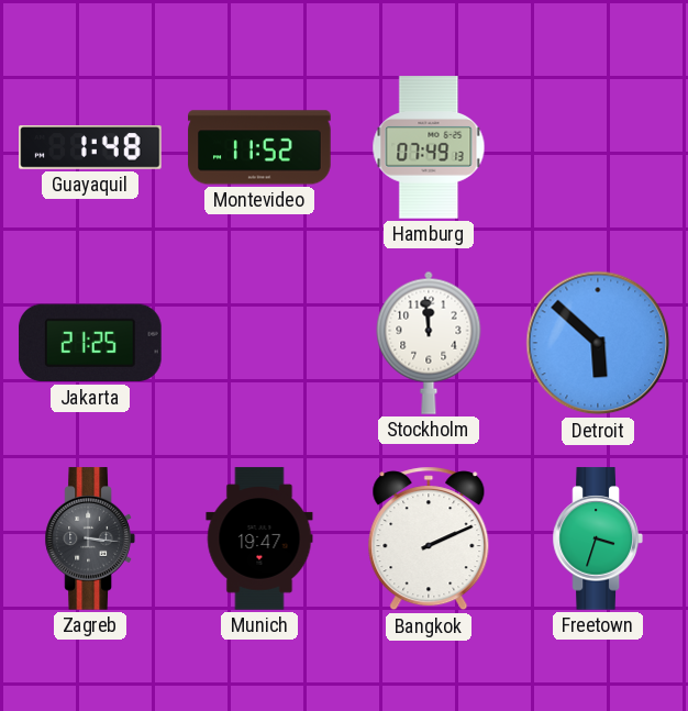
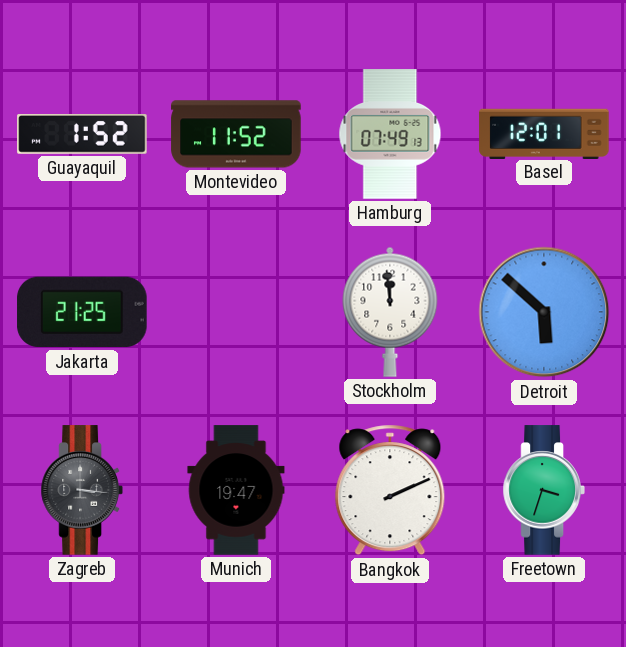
Guayaquil: 1:48 -> 1:52
Basel: none -> 12:01
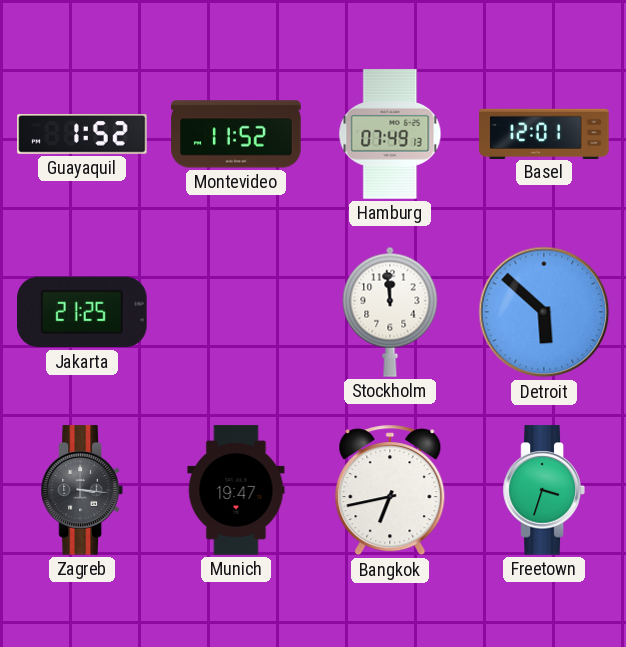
Bangkok: 2:11 -> 6:43
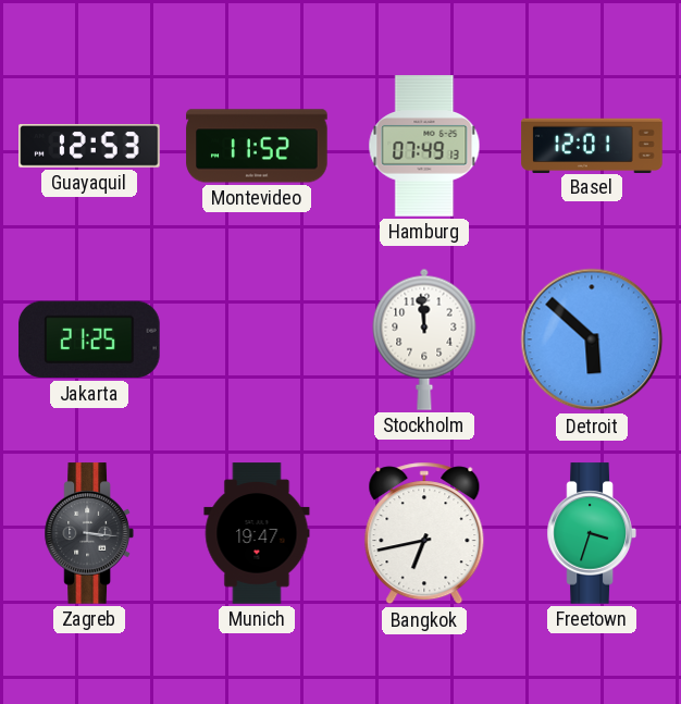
Guayaquil: 1:52 -> 12:53
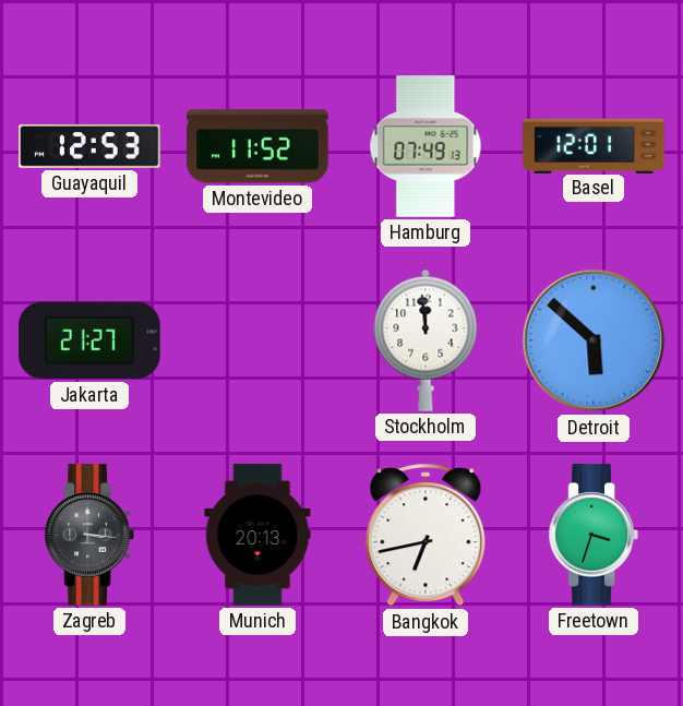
Jakarta: 21:25 -> 21:27
Munich: 19:47 -> 20:13
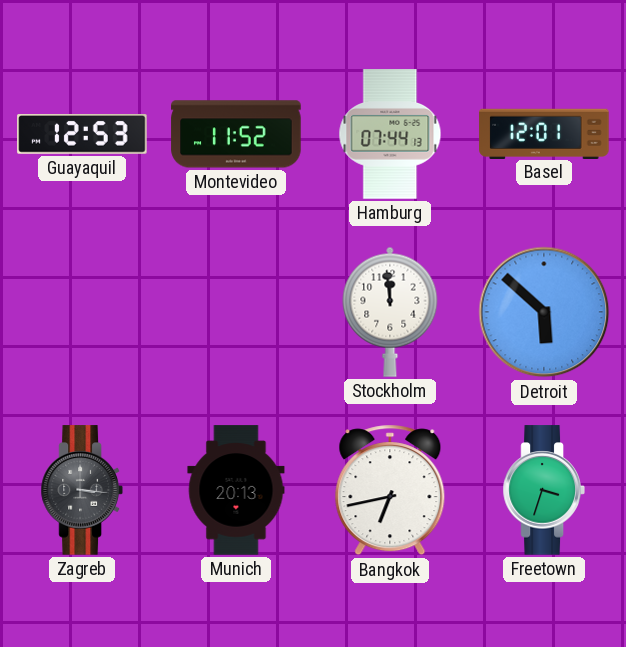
Hamburg: 07:49 -> 07:44
Jakarta: 21:27 -> none
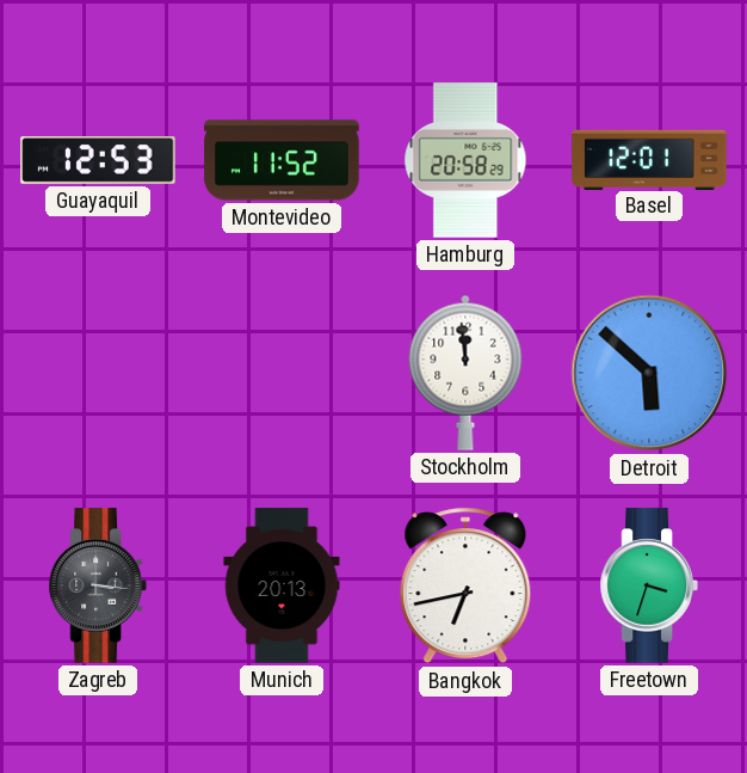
Hamburg: 07:44 -> 20:58
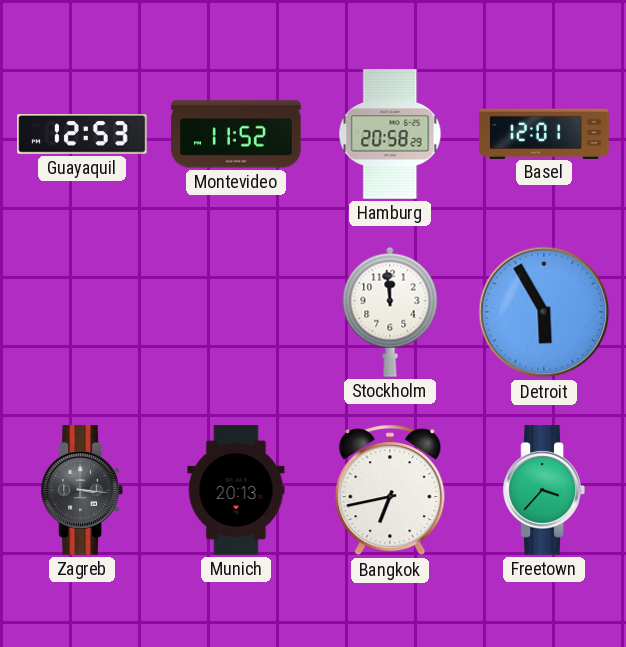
Detroit: 5:52 -> 5:55
Freetown: 3:33 -> 3:37
